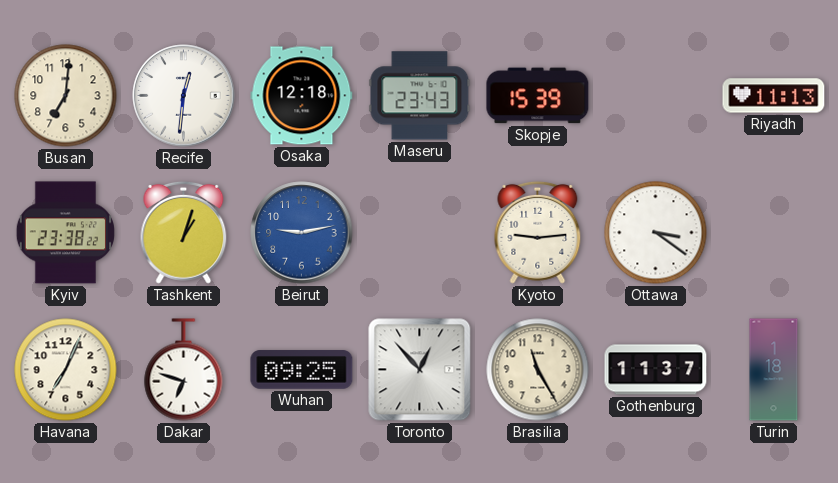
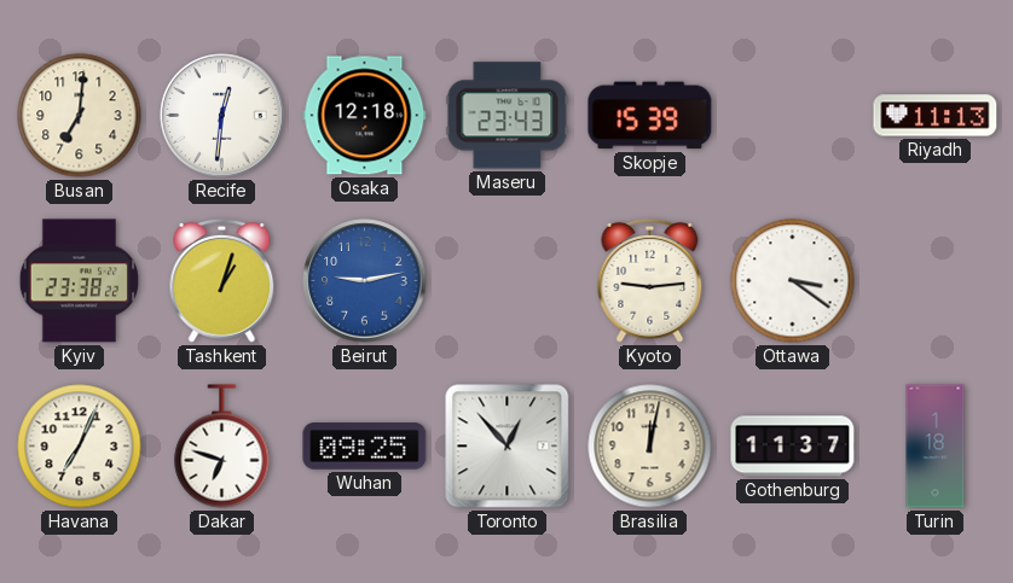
Brasilia: 11:25 -> 12:02
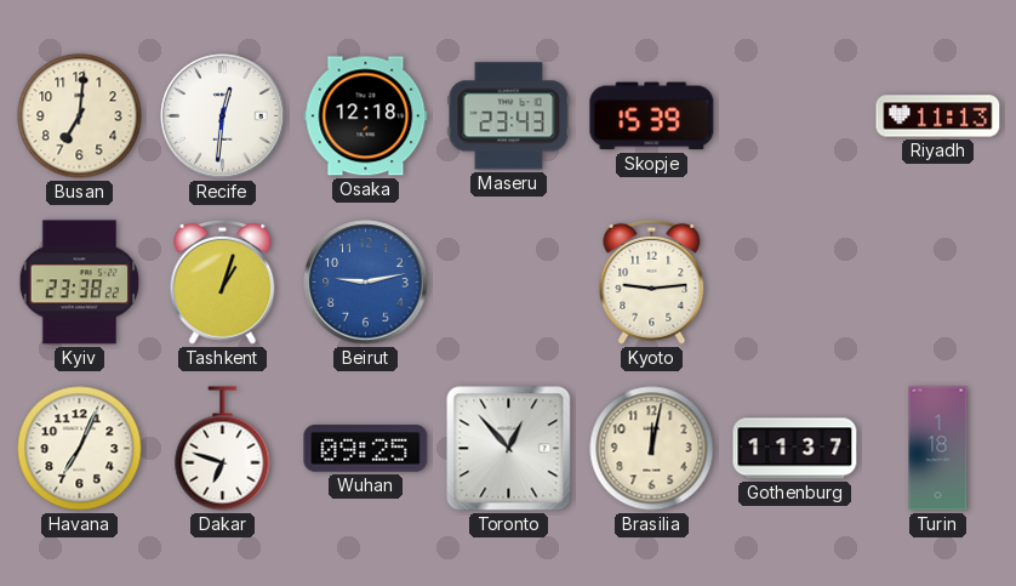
Ottawa: 3:21 -> none
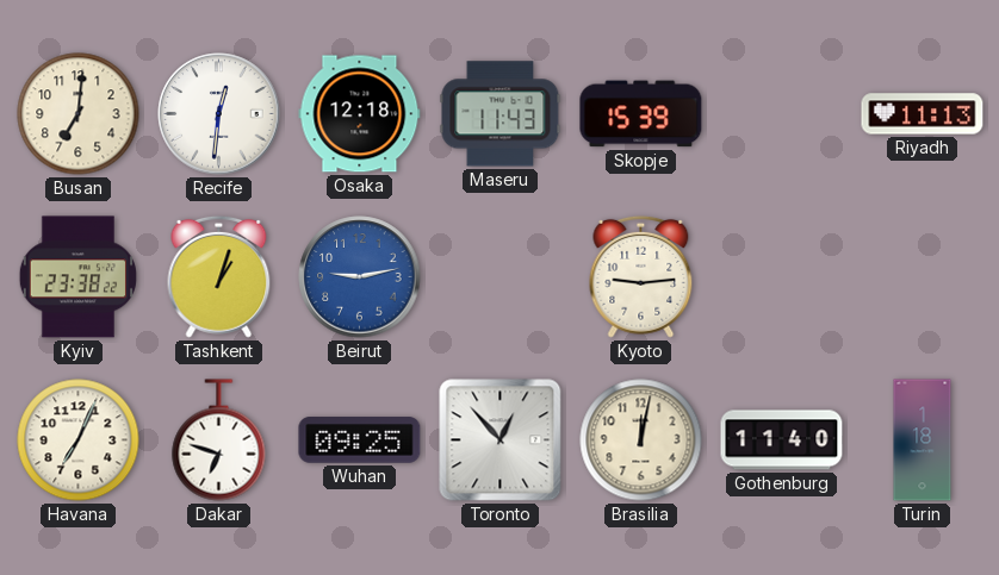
Maseru: 23:43 -> 11:43
Gothenburg: 11:37 -> 11:40
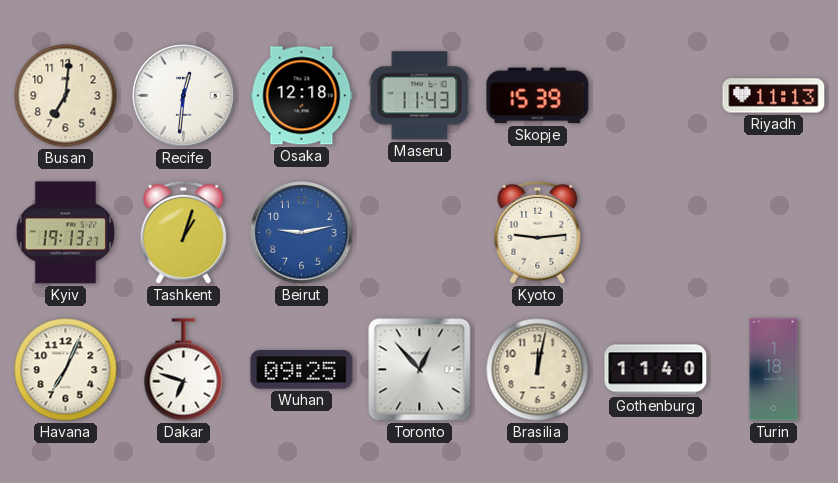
Kyiv: 23:38 -> 19:13
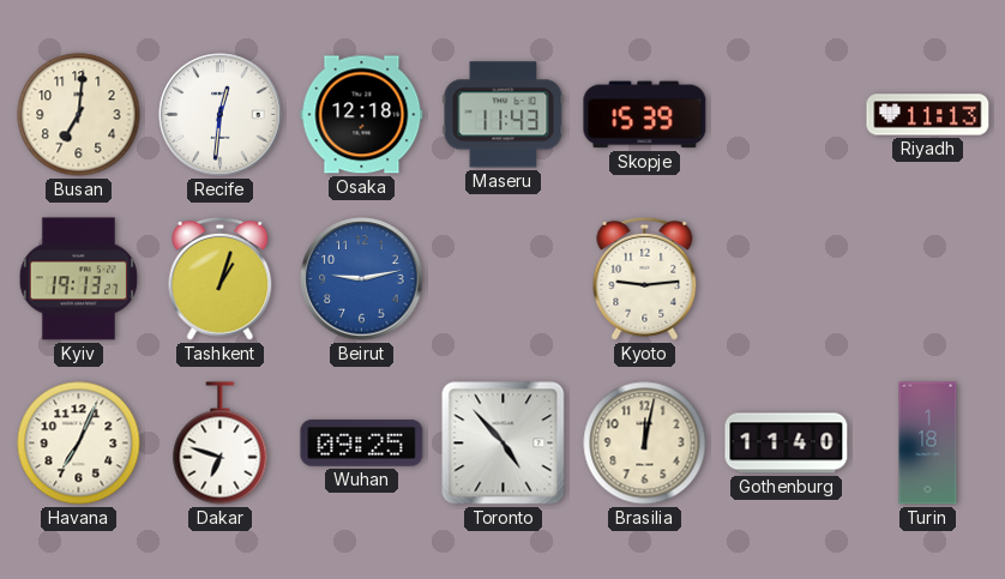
Toronto: 12:53 -> 4:53
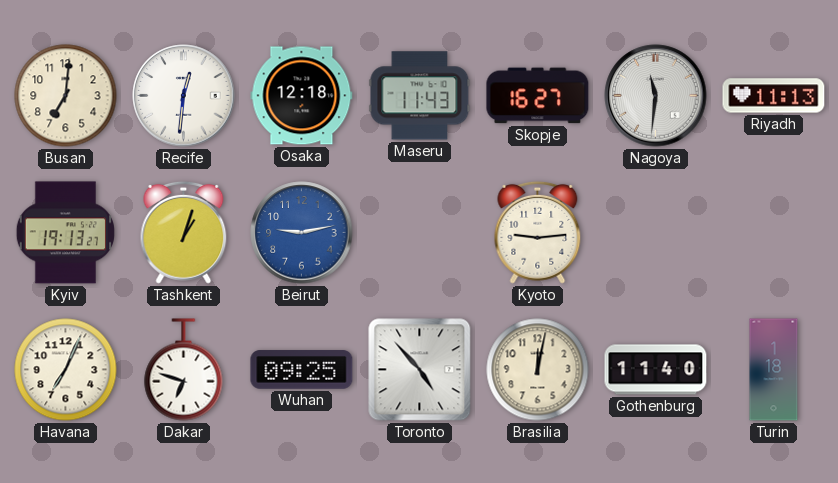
Skopje: 15:39 -> 16:27
Nagoya: none -> 11:31
